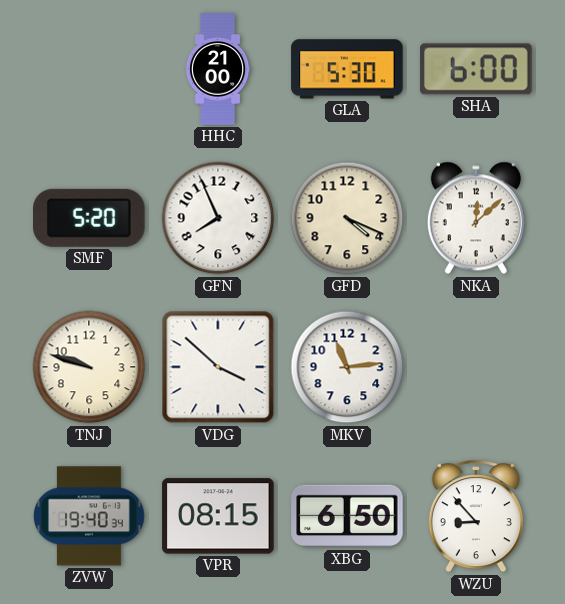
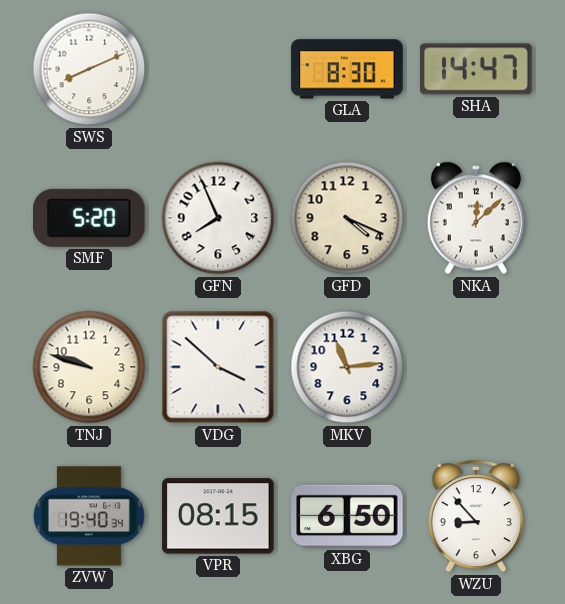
SWS: none -> 8:11
HHC: 21:00 -> none
GLA: 5:30 -> 8:30
SHA: 6:00 -> 14:47
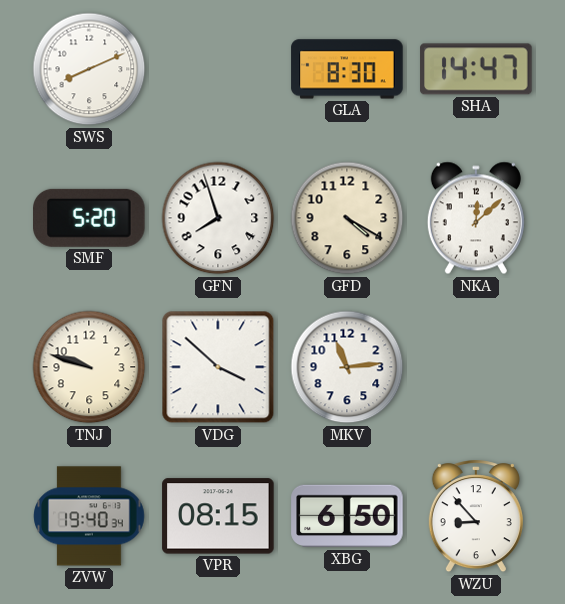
GFN: 7:56 -> 7:57
GFD: 4:19 -> 4:20
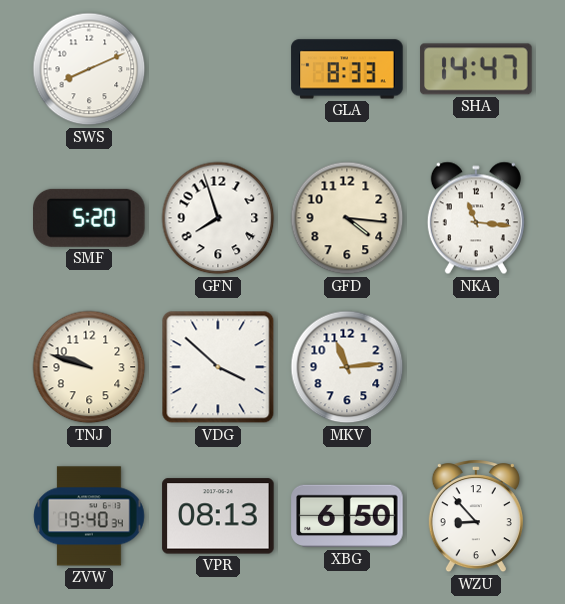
GLA: 8:30 -> 8:33
GFD: 4:20 -> 4:16
NKA: 12:08 -> 11:16
VPR: 08:15 -> 08:13
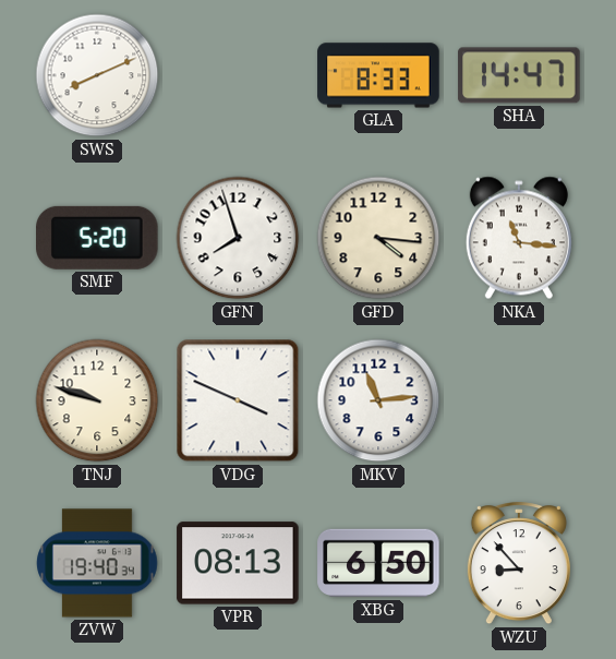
VDG: 3:52 -> 3:49
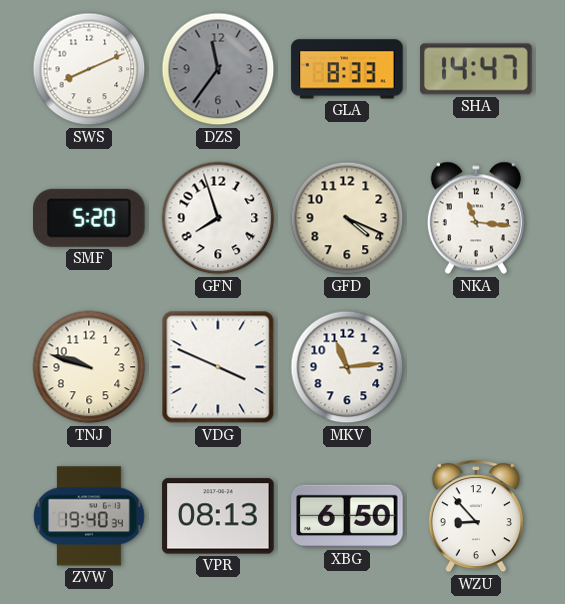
DZS: none -> 11:36
GFD: 4:16 -> 4:19
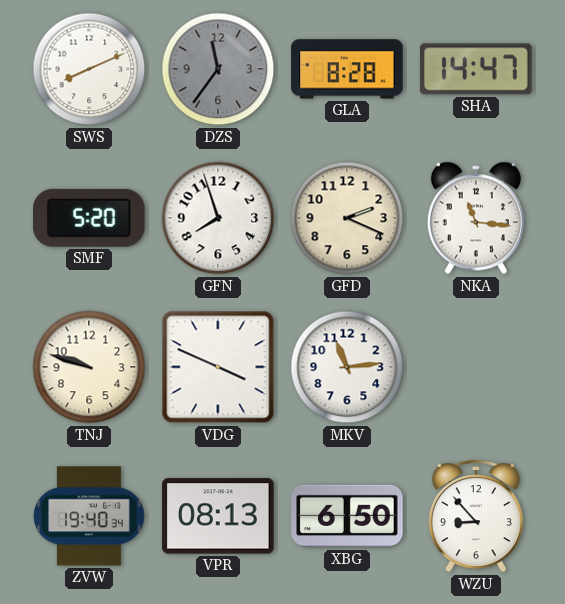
GLA: 8:33 -> 8:28
GFD: 4:19 -> 2:19
